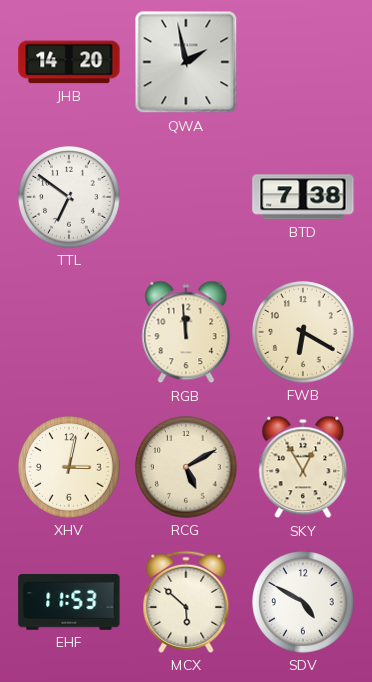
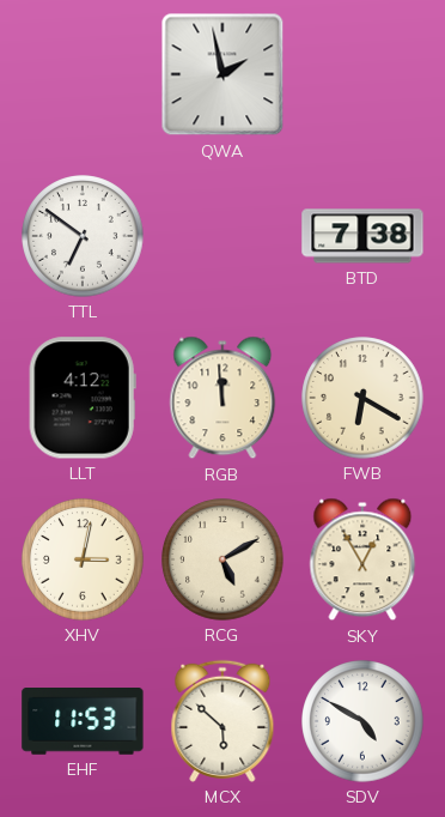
JHB: 14:20 -> none
LLT: none -> 4:12
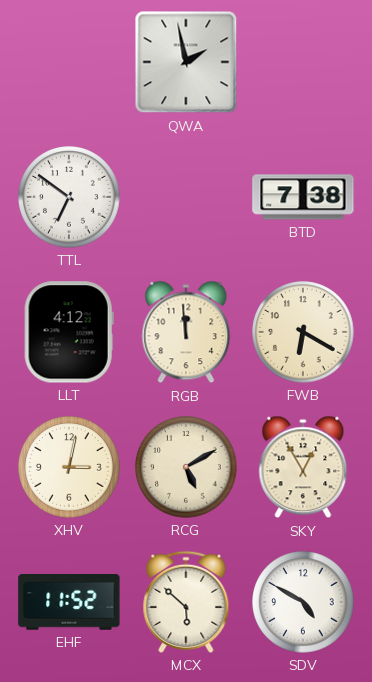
EHF: 11:53 -> 11:52
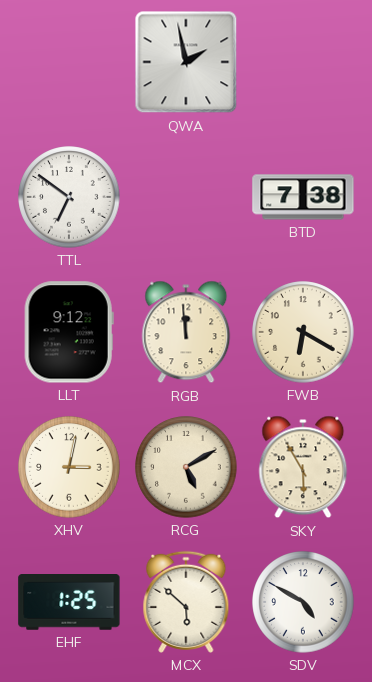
LLT: 4:12 -> 9:12
SKY: 12:55 -> 5:55
EHF: 11:52 -> 1:25
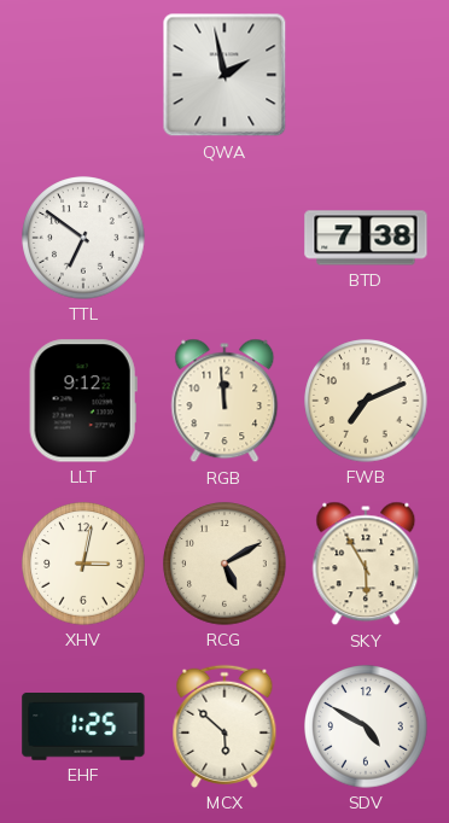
FWB: 6:20 -> 7:11
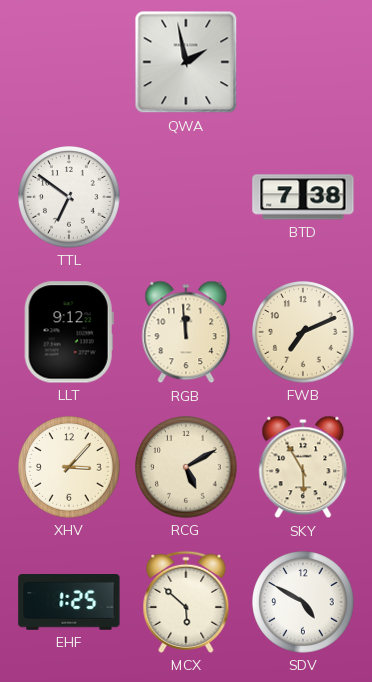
XHV: 3:02 -> 3:07
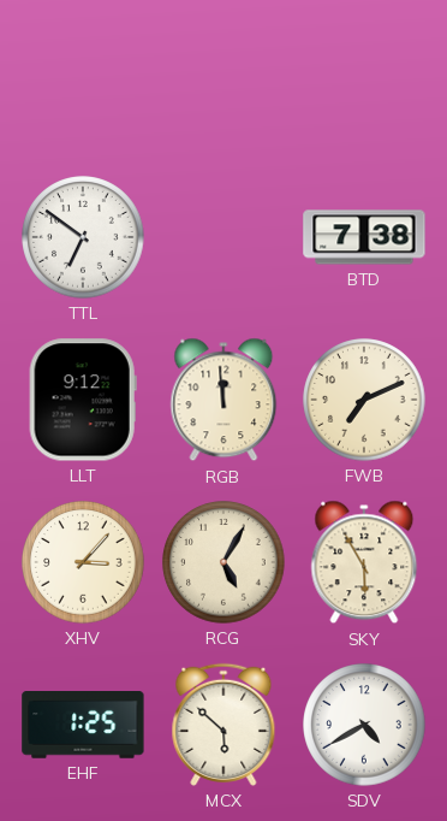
QWA: 1:58 -> none
RCG: 5:10 -> 5:05
SDV: 4:50 -> 4:40
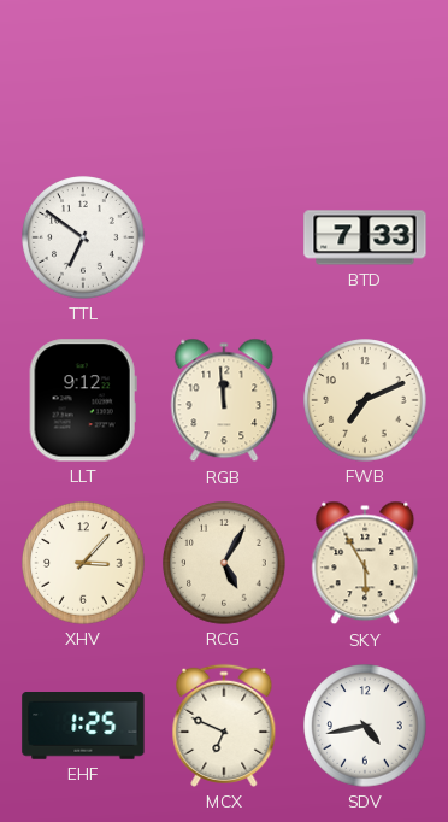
BTD: 7:38 -> 7:33
MCX: 5:52 -> 6:49
SDV: 4:40 -> 4:43
